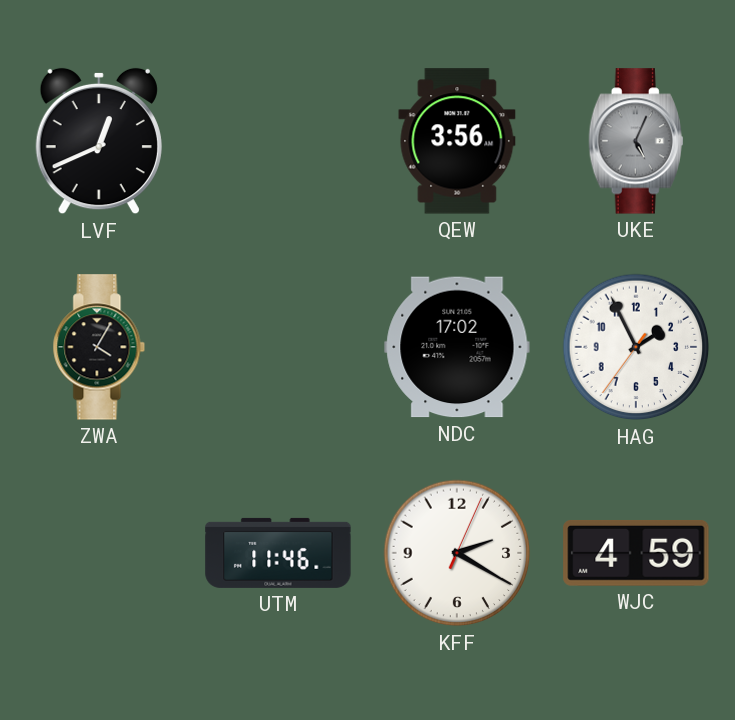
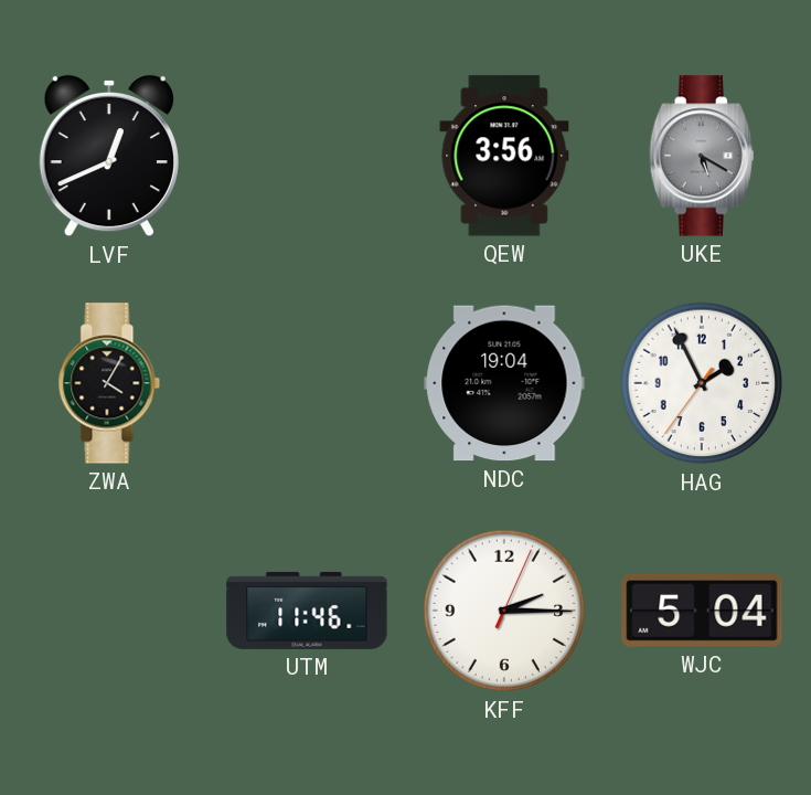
UKE: 5:04 -> 5:20
NDC: 17:02 -> 19:04
KFF: 2:20 -> 2:15
WJC: 4:59 -> 5:04
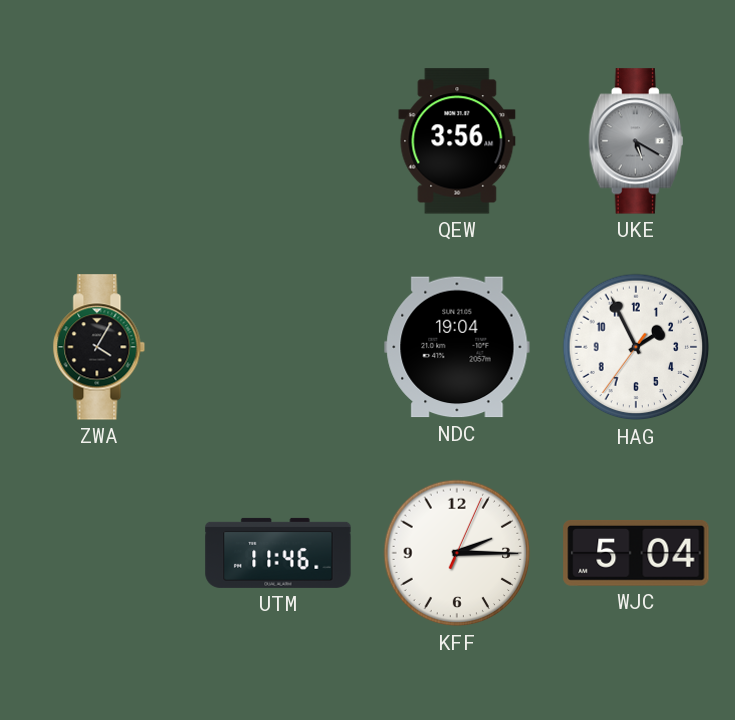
LVF: 12:41 -> none
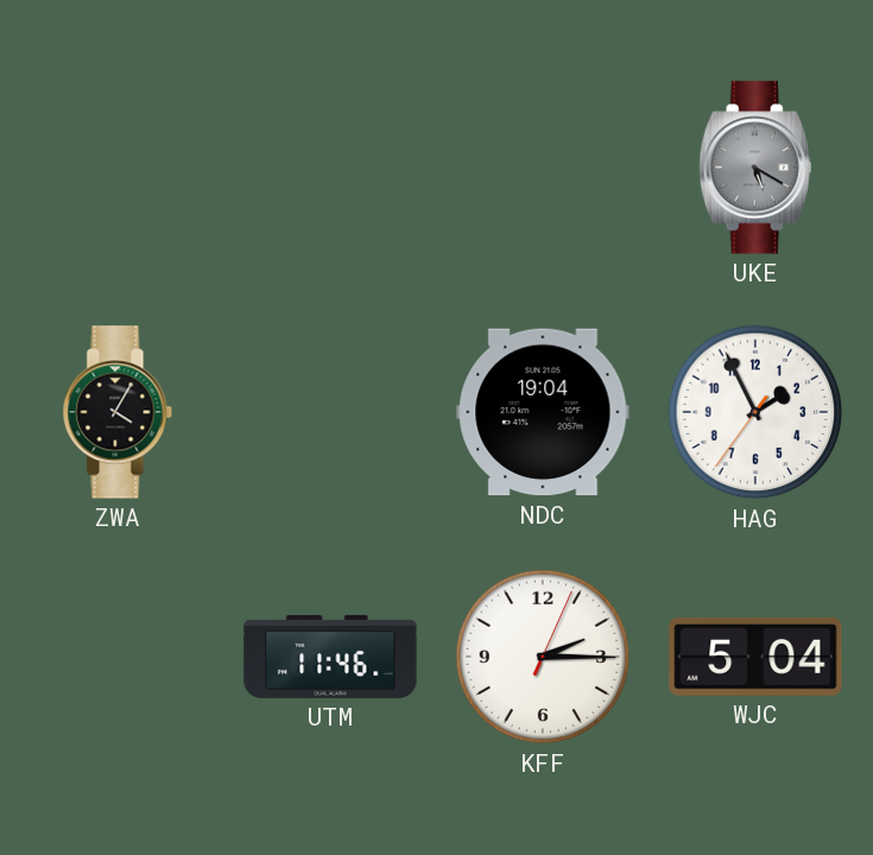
QEW: 3:56 -> none
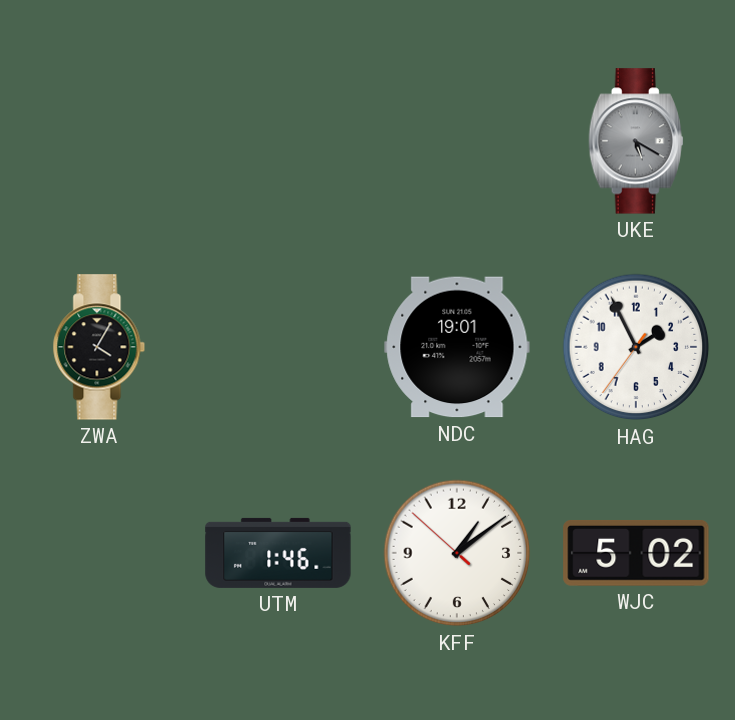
NDC: 19:04 -> 19:01
UTM: 11:46 -> 1:46
KFF: 2:15 -> 1:08
WJC: 5:04 -> 5:02
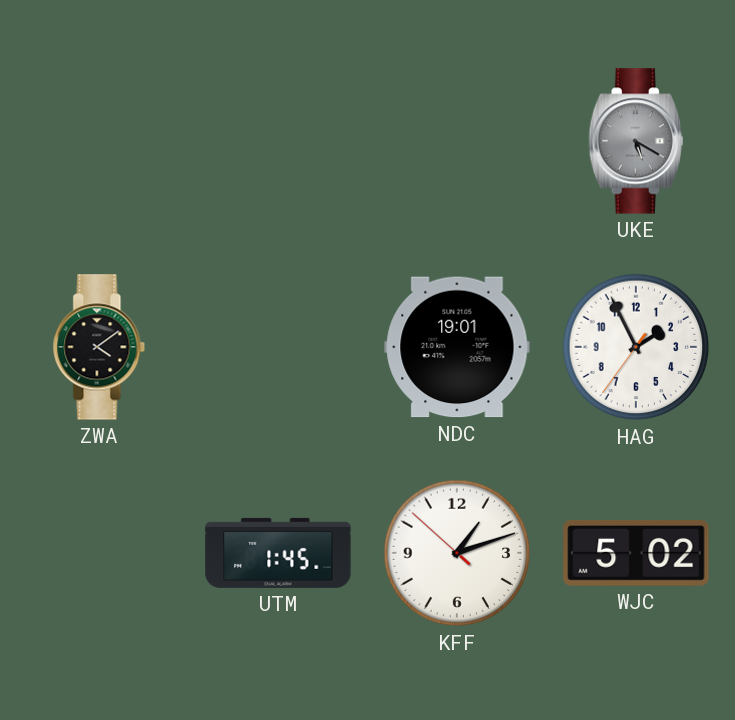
ZWA: 4:05 -> 4:09
UTM: 1:46 -> 1:45
KFF: 1:08 -> 1:11
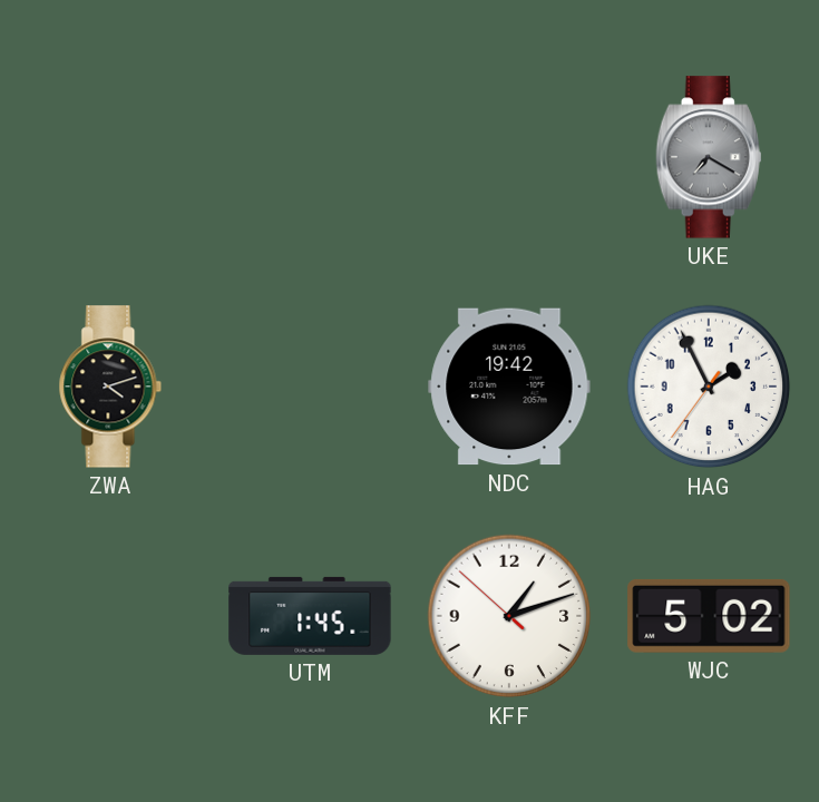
UKE: 5:20 -> 7:20
ZWA: 4:09 -> 4:12
NDC: 19:01 -> 19:42
